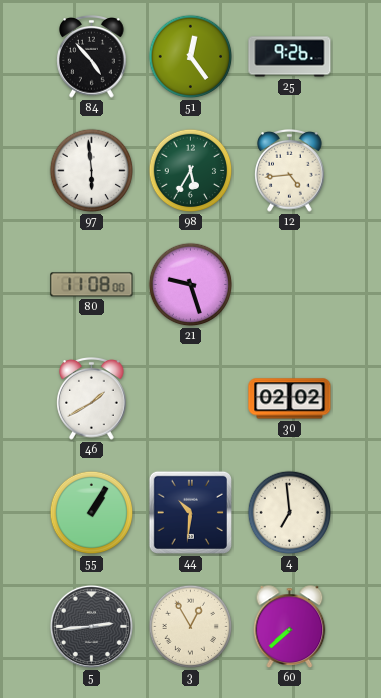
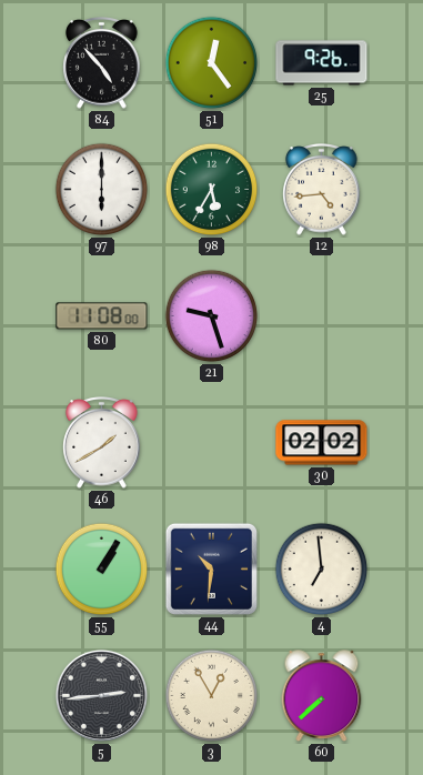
97: 5:59 -> 6:00
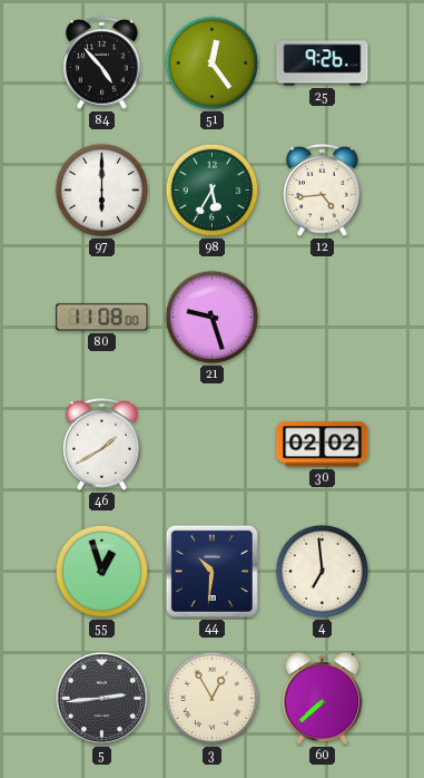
55: 1:05 -> 12:57
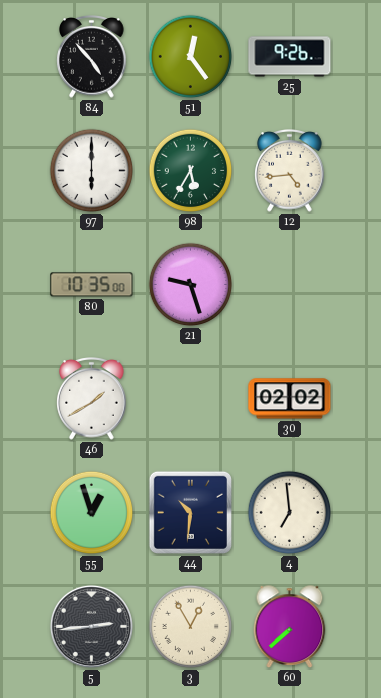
80: 11:08 -> 10:35
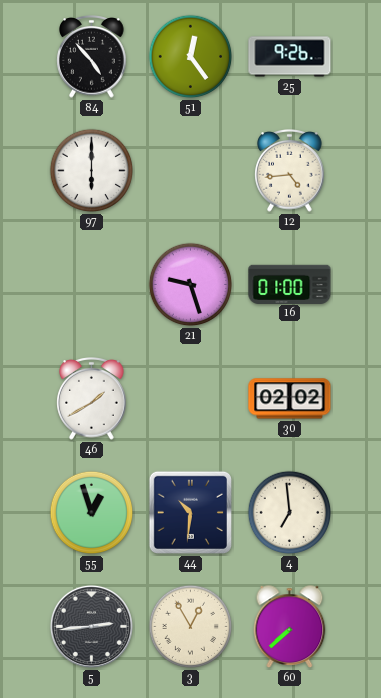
98: 5:35 -> none
80: 10:35 -> none
16: none -> 01:00
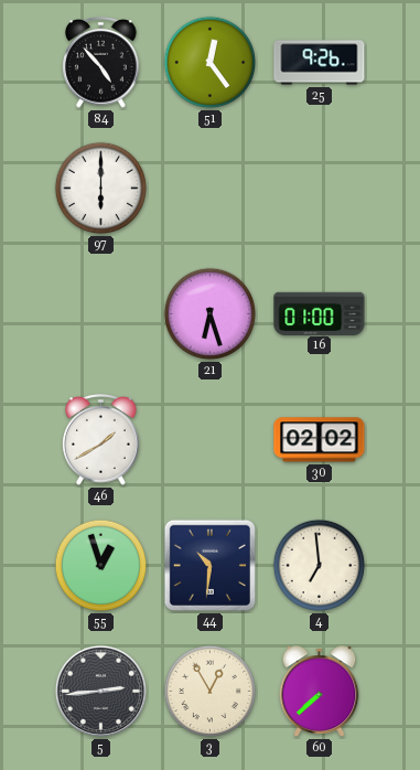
12: 4:44 -> none
21: 9:27 -> 6:27
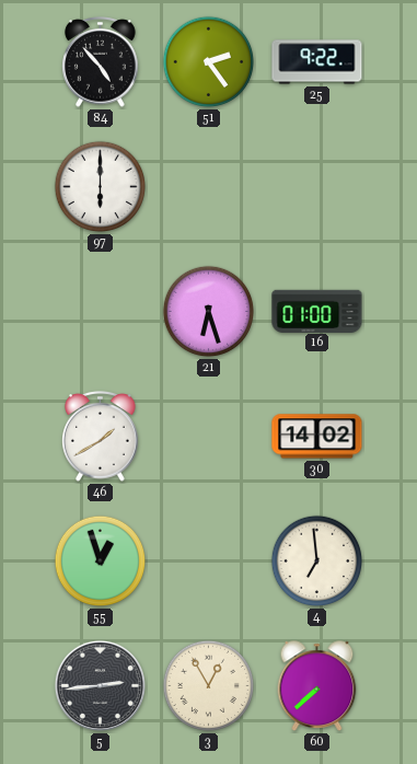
51: 12:24 -> 2:24
25: 9:26 -> 9:22
30: 02:02 -> 14:02
44: 10:31 -> none
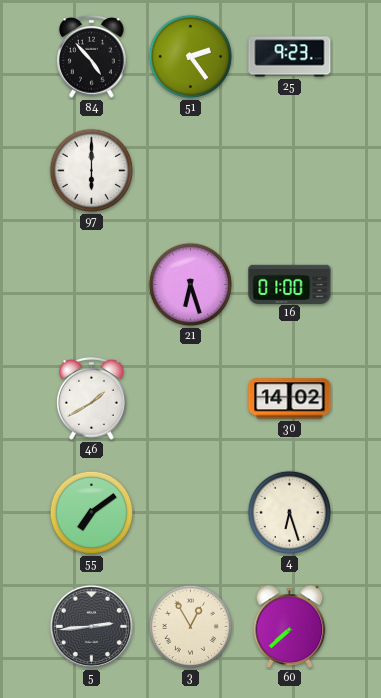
25: 9:22 -> 9:23
55: 12:57 -> 7:09
4: 6:59 -> 6:27
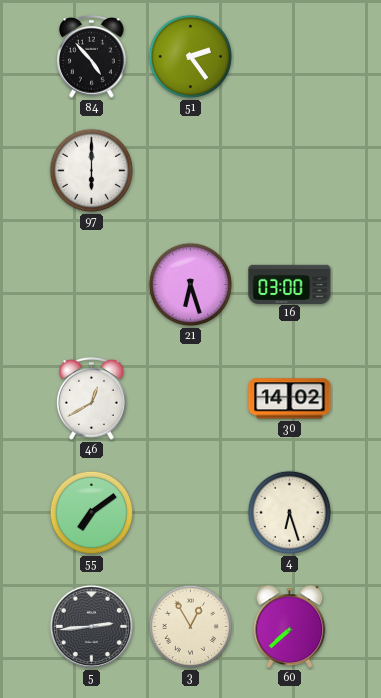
25: 9:23 -> none
16: 01:00 -> 03:00
46: 1:40 -> 12:40
